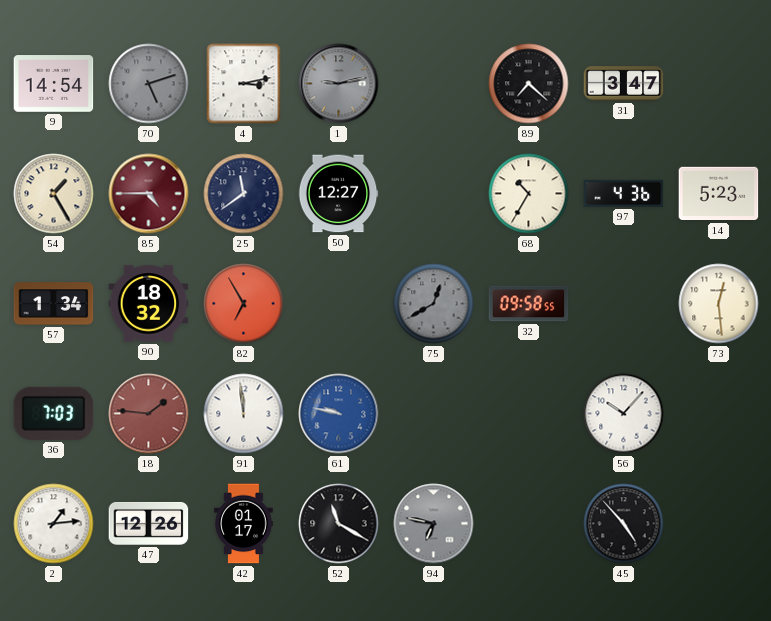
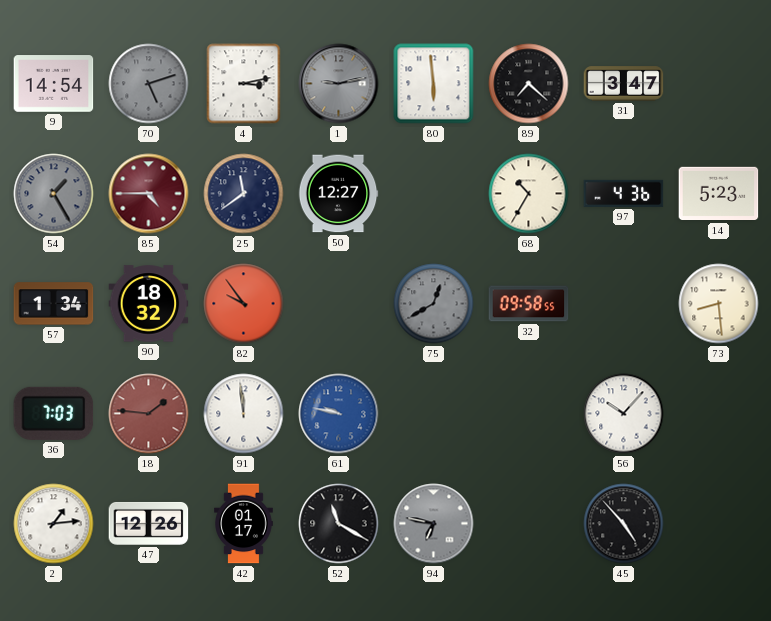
80: none -> 5:59
54 dial: cream -> grey
82: 6:55 -> 9:54
73: 12:29 -> 8:29
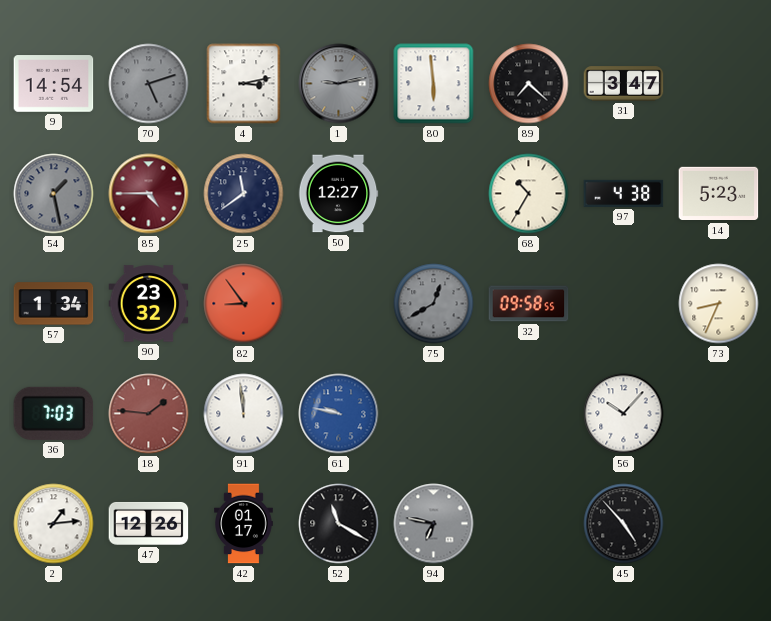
54: 1:25 -> 1:28
97: 4:36 -> 4:38
90: 18:32 -> 23:32
82: 9:54 -> 8:54
73: 8:29 -> 8:34
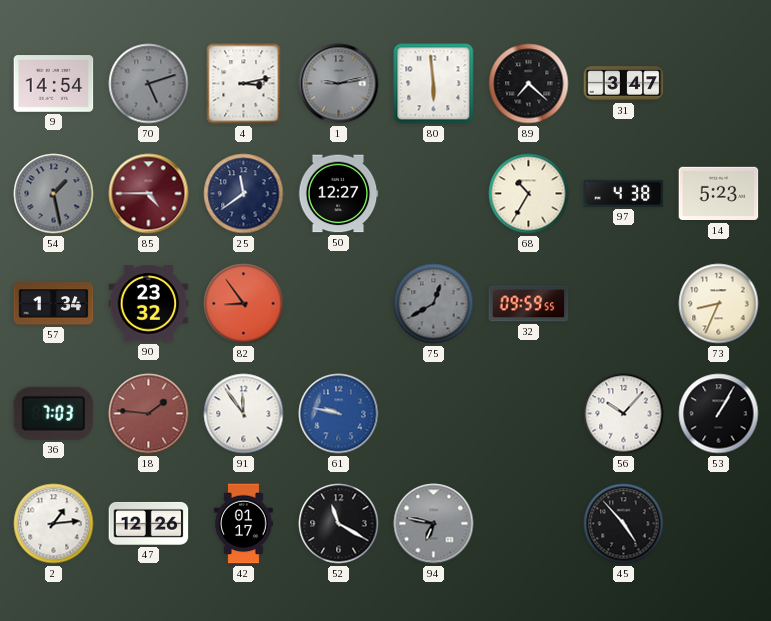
32: 09:58 -> 09:59
91: 11:59 -> 11:54
53: none -> 1:05
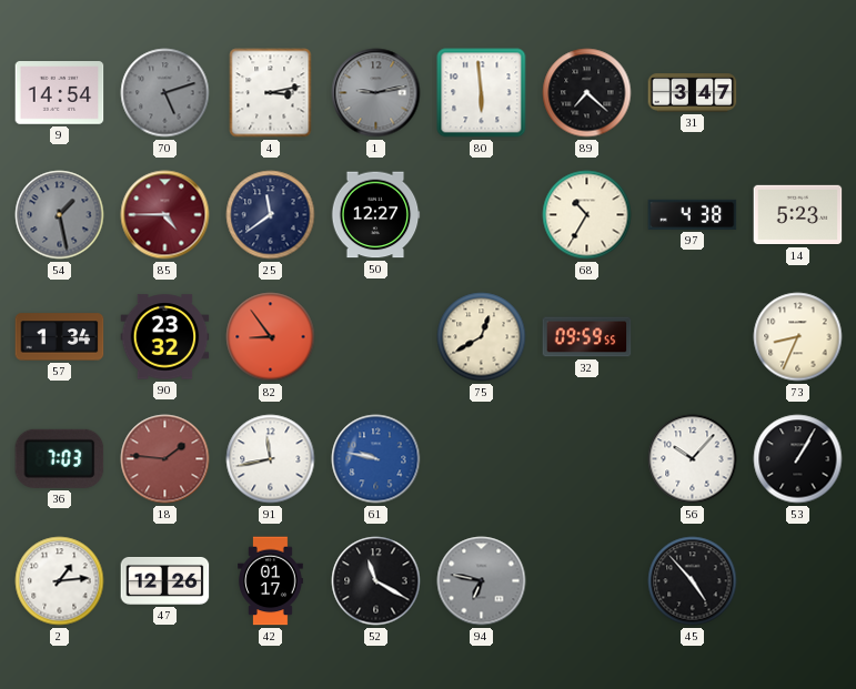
75 dial: grey -> cream
91: 11:54 -> 11:43
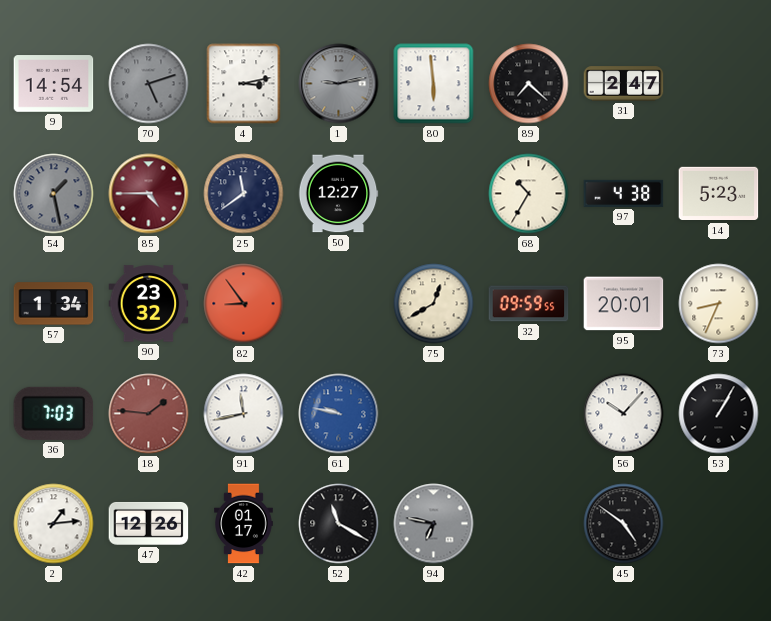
31: 3:47 -> 2:47
95: none -> 20:01
45: 4:53 -> 4:51
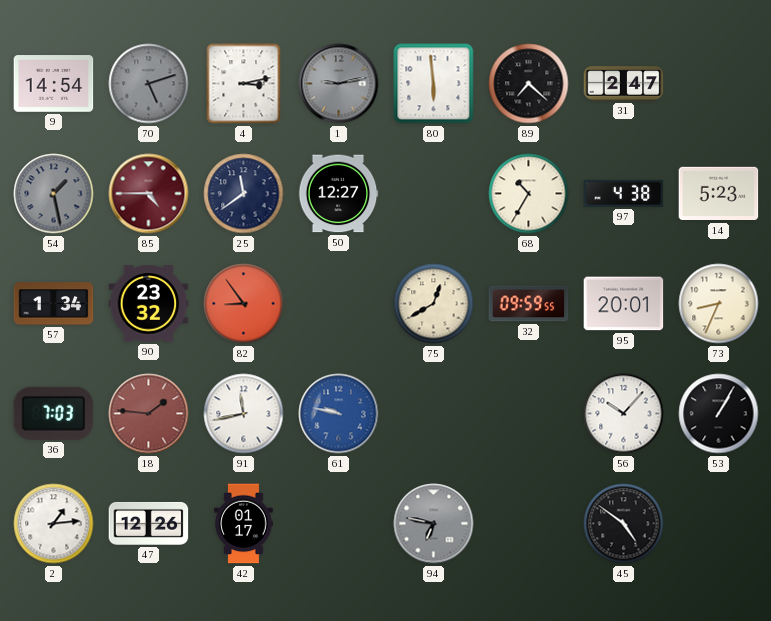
52: 11:20 -> none
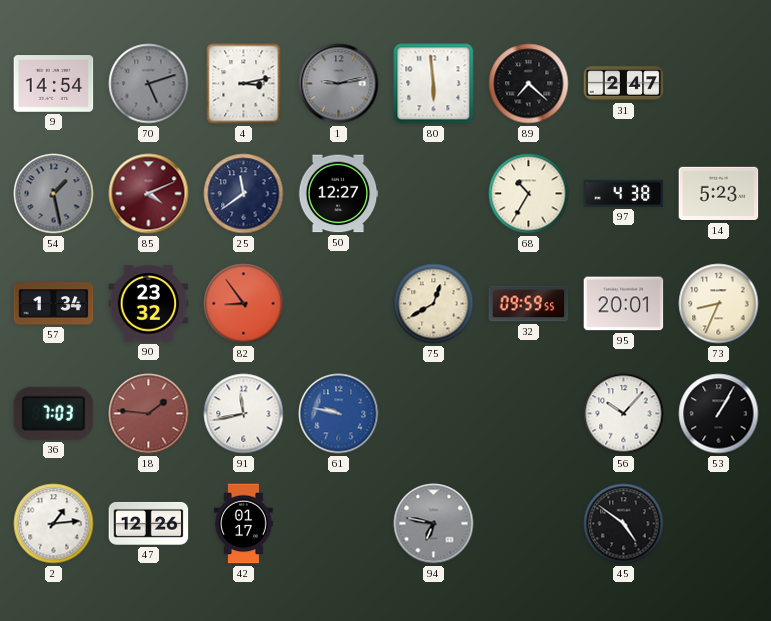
85: 4:45 -> 4:11
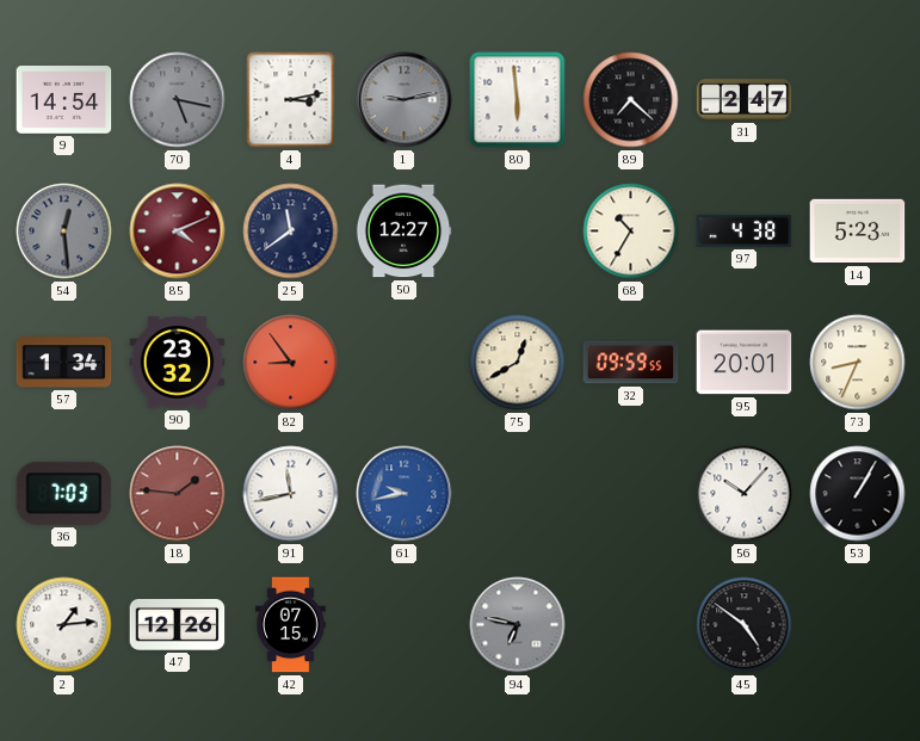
70: 5:12 -> 5:17
54: 1:28 -> 12:29
61: 9:47 -> 9:43
42: 01:17 -> 07:15
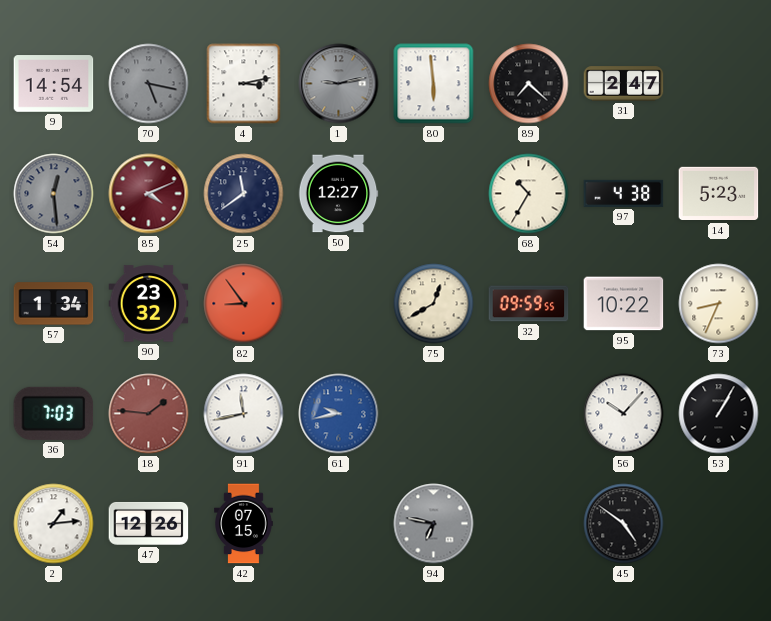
95: 20:01 -> 10:22
